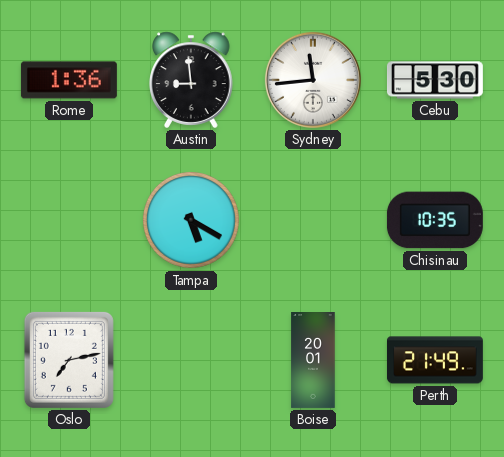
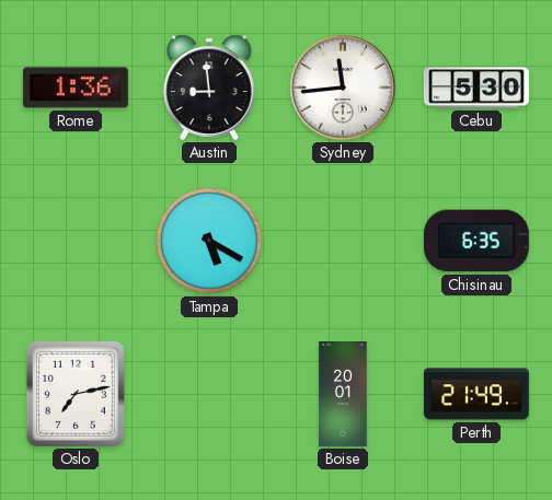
Chisinau: 10:35 -> 6:35
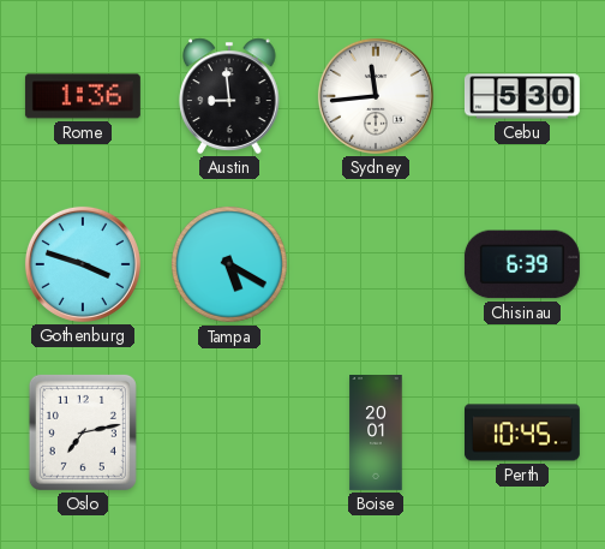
Gothenburg: none -> 3:48
Chisinau: 6:35 -> 6:39
Perth: 21:49 -> 10:45
